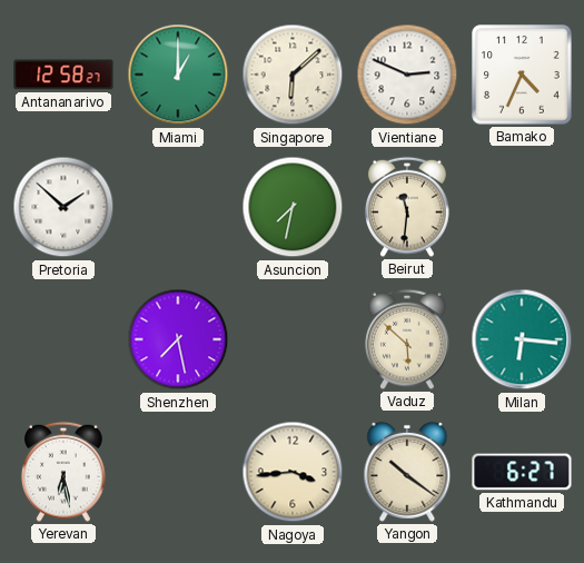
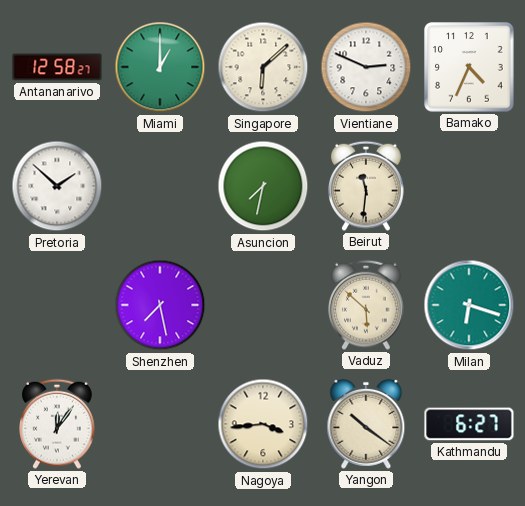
Milan: 6:16 -> 6:18
Yerevan: 6:28 -> 12:06
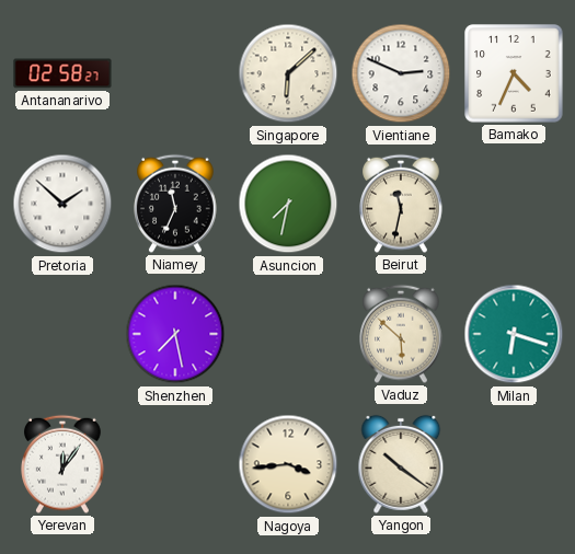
Antananarivo: 12:58 -> 02:58
Miami: 1:00 -> none
Niamey: none -> 11:34
Beirut: 11:31 -> 11:32
Kathmandu: 6:27 -> none
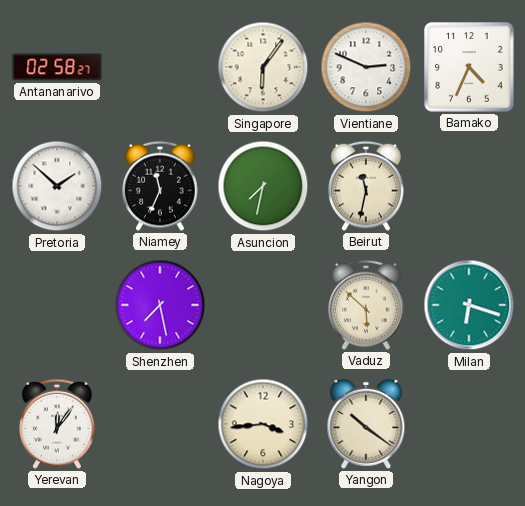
Singapore: 6:08 -> 6:06
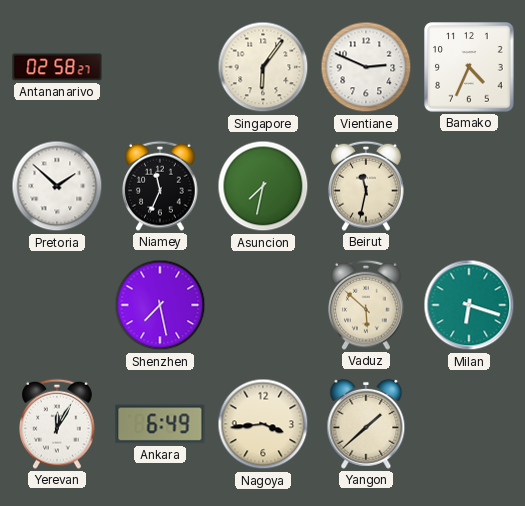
Yerevan: 12:06 -> 12:05
Ankara: none -> 6:49
Yangon: 10:21 -> 1:38
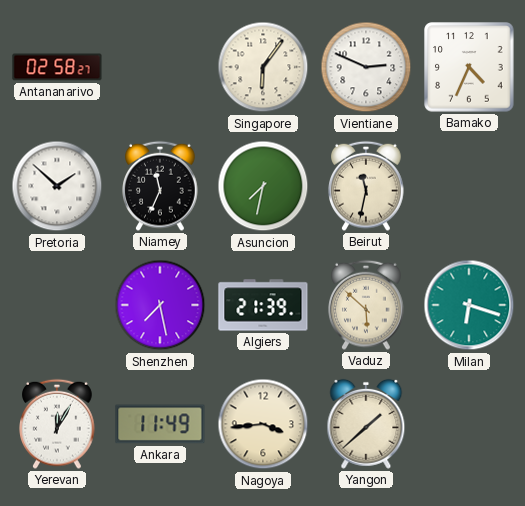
Algiers: none -> 21:39
Ankara: 6:49 -> 11:49
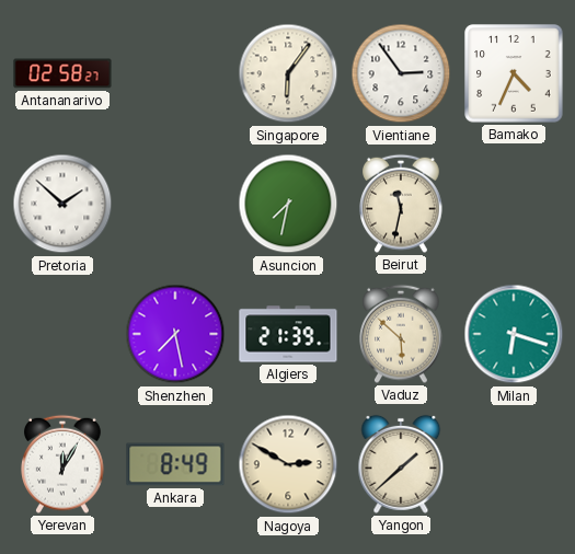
Vientiane: 2:49 -> 2:54
Niamey: 11:34 -> none
Ankara: 11:49 -> 8:49
Nagoya: 3:44 -> 2:50
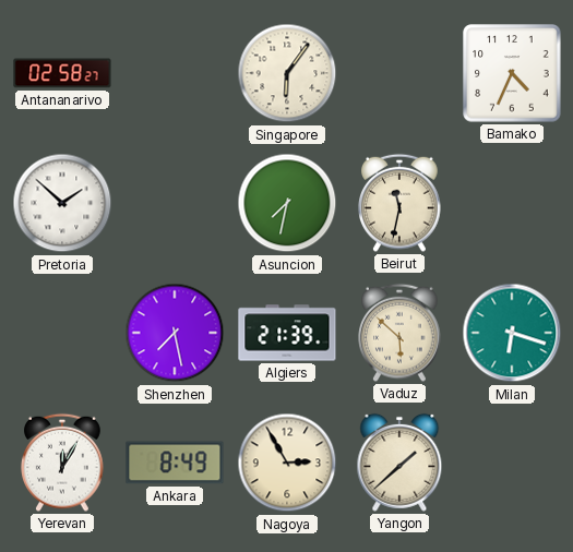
Vientiane: 2:54 -> none
Nagoya: 2:50 -> 2:55
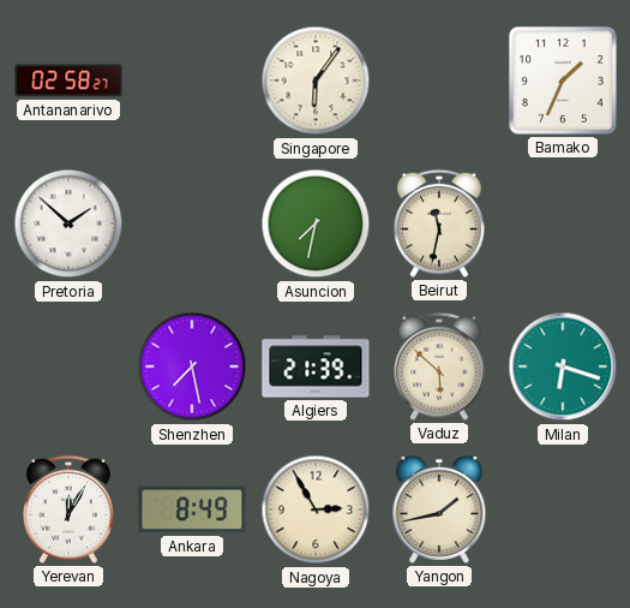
Bamako: 4:34 -> 1:34
Yangon: 1:38 -> 1:43
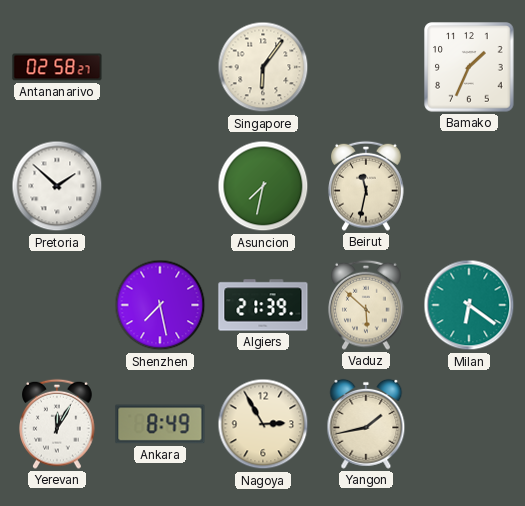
Milan: 6:18 -> 6:21
